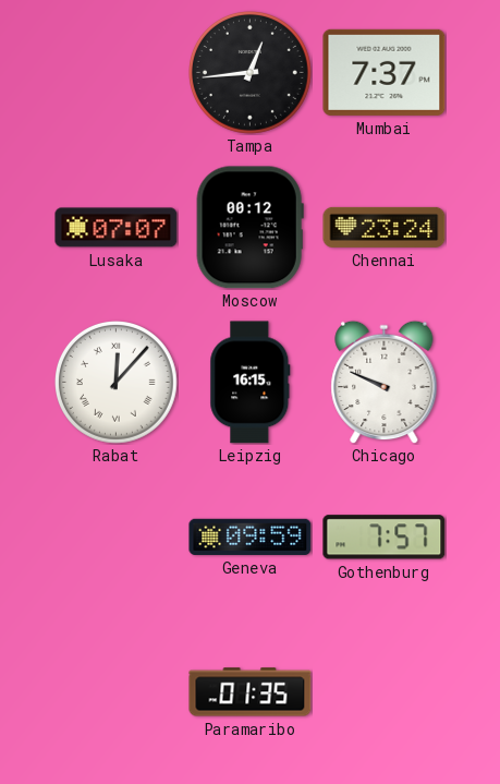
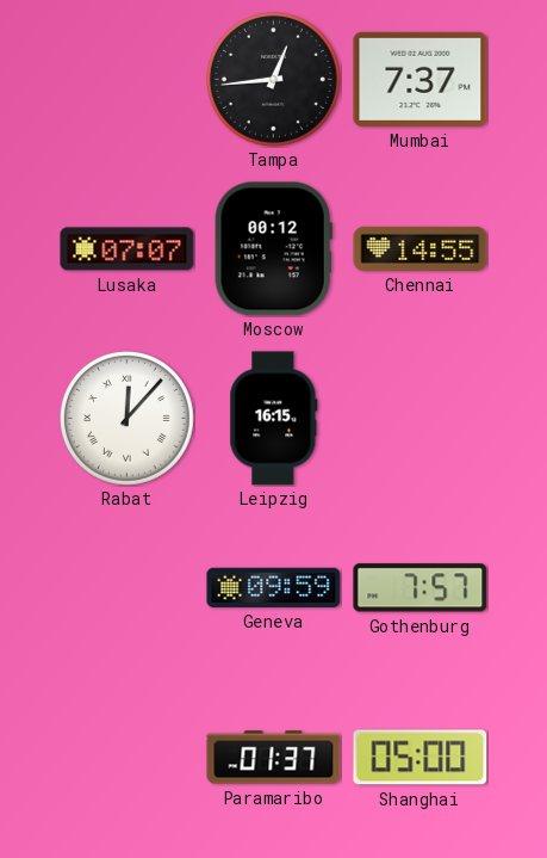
Chennai: 23:24 -> 14:55
Chicago: 9:49 -> none
Paramaribo: 01:35 -> 01:37
Shanghai: none -> 05:00
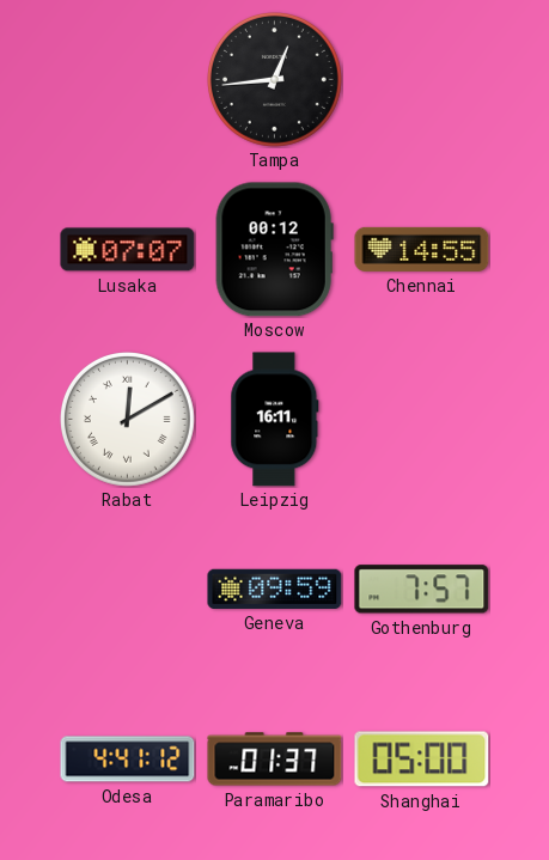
Mumbai: 7:37 -> none
Rabat: 12:07 -> 12:10
Leipzig: 16:15 -> 16:11
Odesa: none -> 4:41
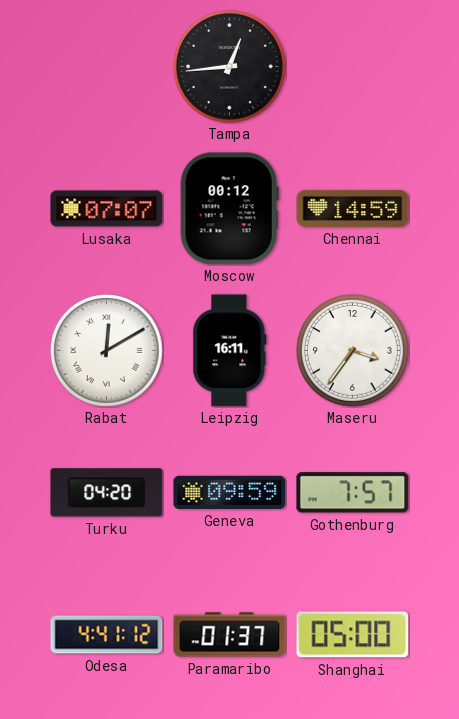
Chennai: 14:55 -> 14:59
Maseru: none -> 3:36
Turku: none -> 04:20
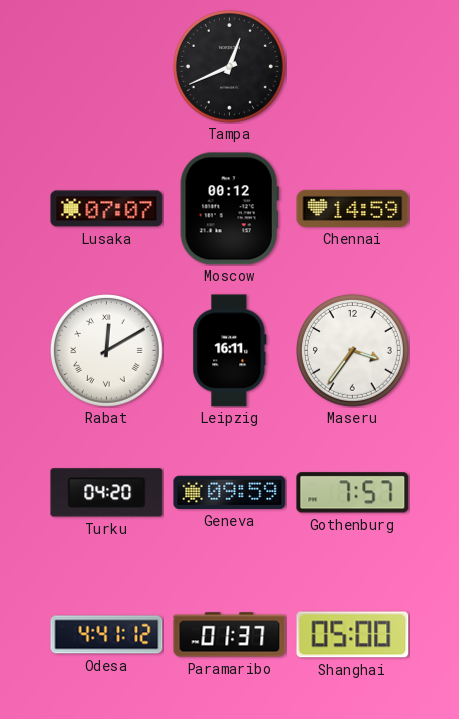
Tampa: 12:44 -> 12:41
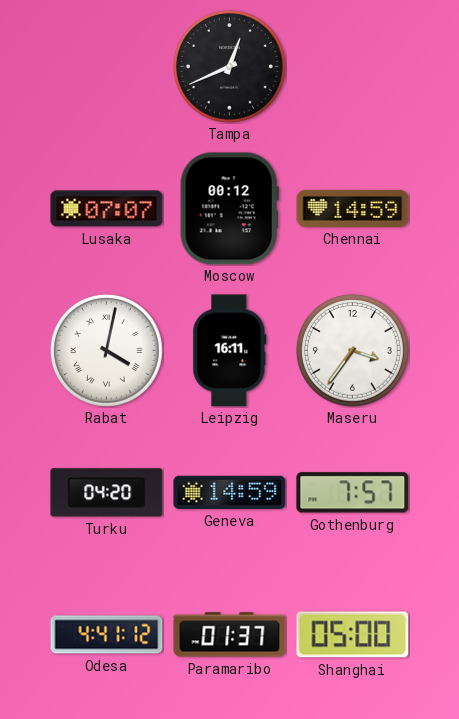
Rabat: 12:10 -> 4:02
Geneva: 09:59 -> 14:59
